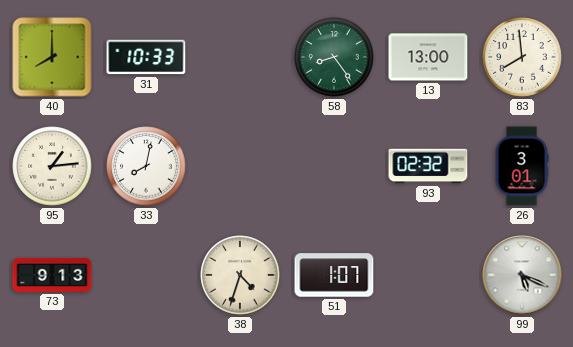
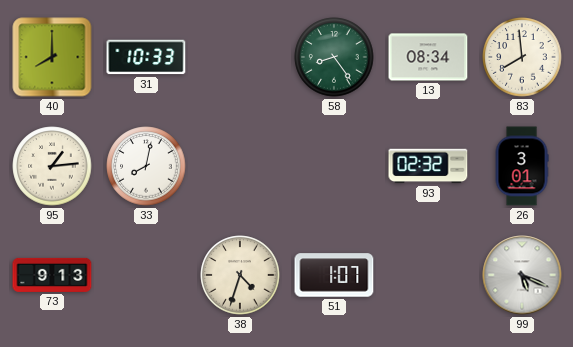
13: 13:00 -> 08:34
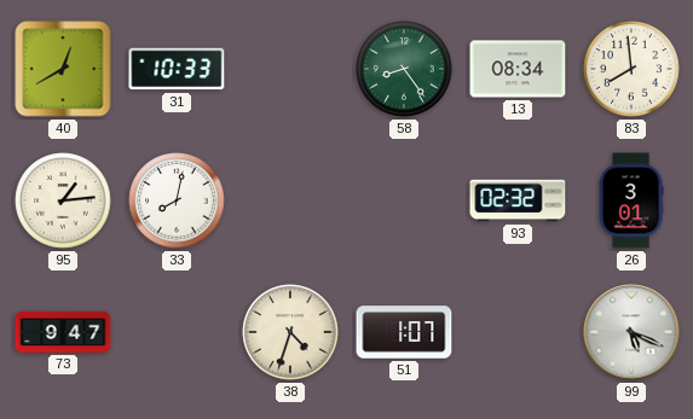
40: 8:00 -> 12:40
73: 9:13 -> 9:47
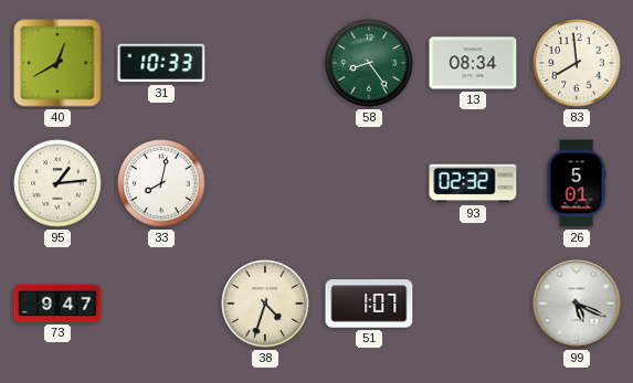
26: 3:01 -> 5:01
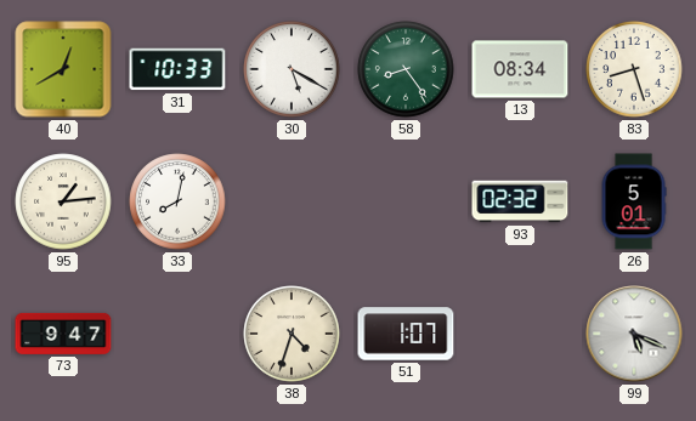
30: none -> 5:20
83: 7:59 -> 8:27
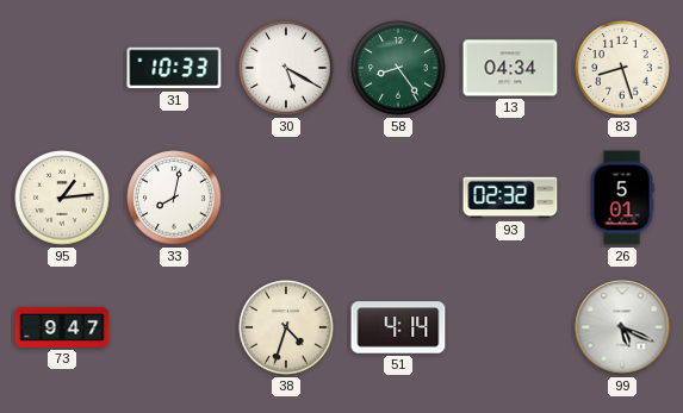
40: 12:40 -> none
13: 08:34 -> 04:34
51: 1:07 -> 4:14
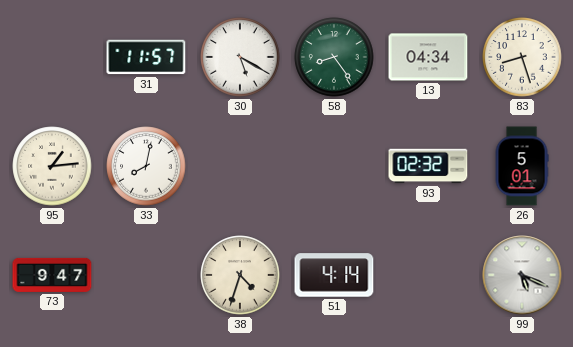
31: 10:33 -> 11:57
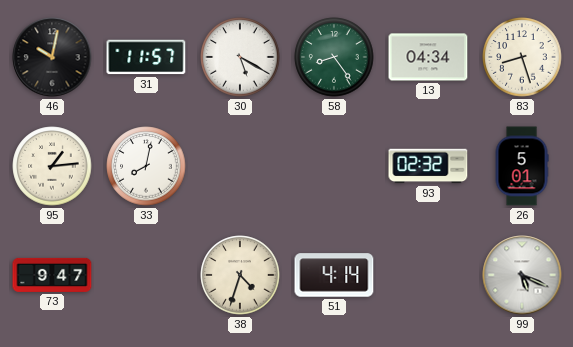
46: none -> 10:02
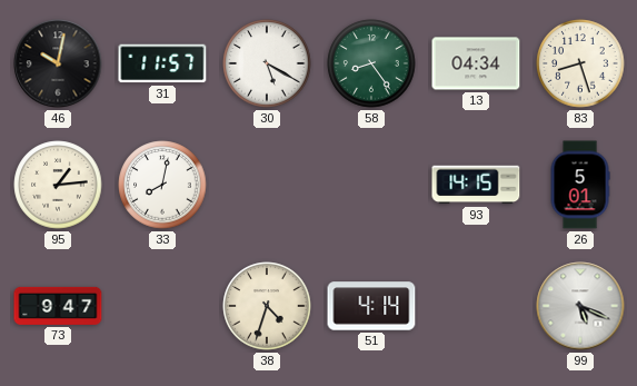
93: 02:32 -> 14:15
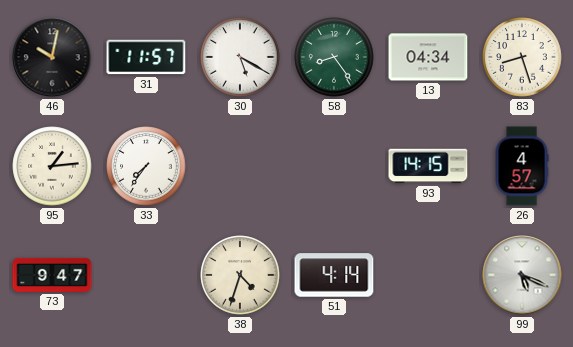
33: 8:02 -> 7:36
26: 5:01 -> 4:57
